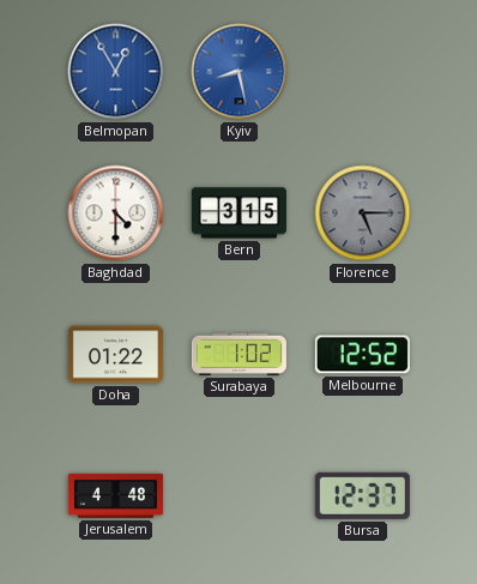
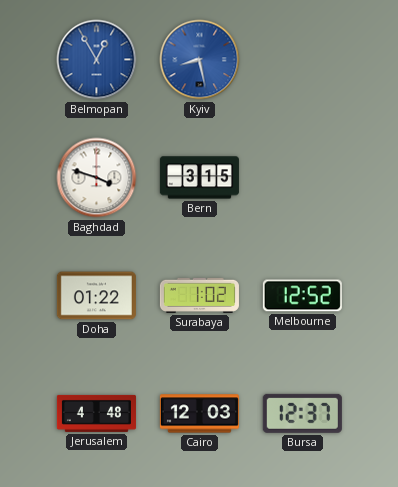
Baghdad: 4:30 -> 3:48
Florence: 5:15 -> none
Cairo: none -> 12:03
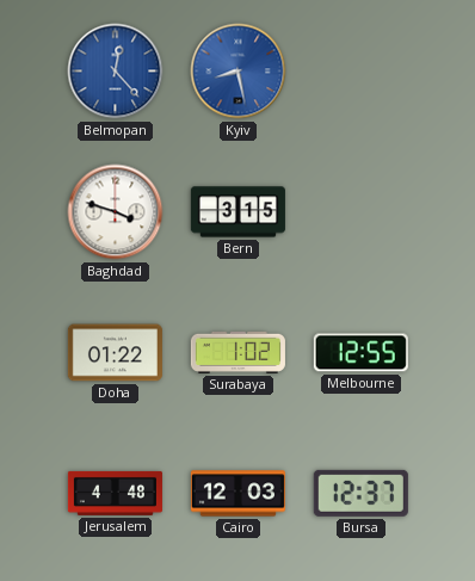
Belmopan: 12:55 -> 12:23
Melbourne: 12:52 -> 12:55
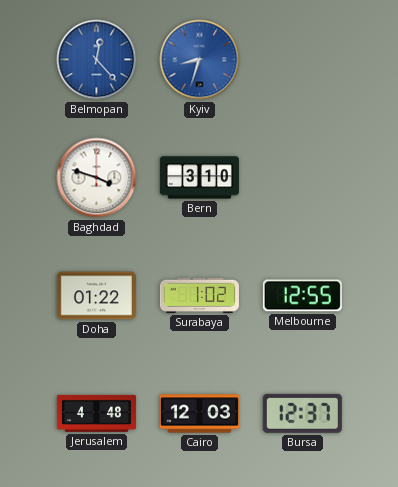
Kyiv: 8:28 -> 8:33
Bern: 3:15 -> 3:10
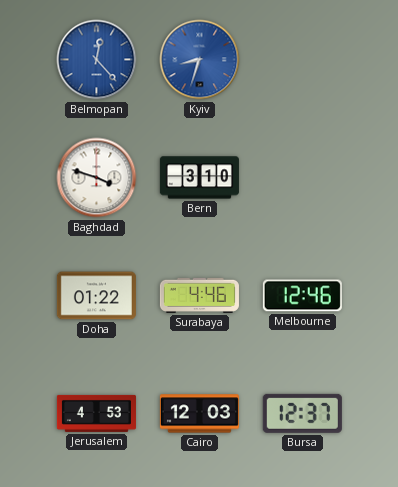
Surabaya: 1:02 -> 4:46
Melbourne: 12:55 -> 12:46
Jerusalem: 4:48 -> 4:53
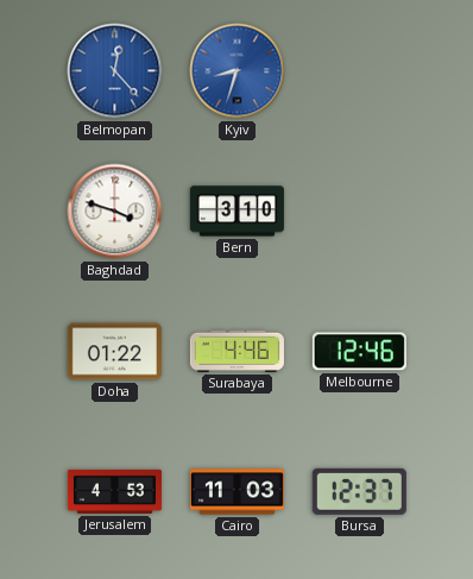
Cairo: 12:03 -> 11:03
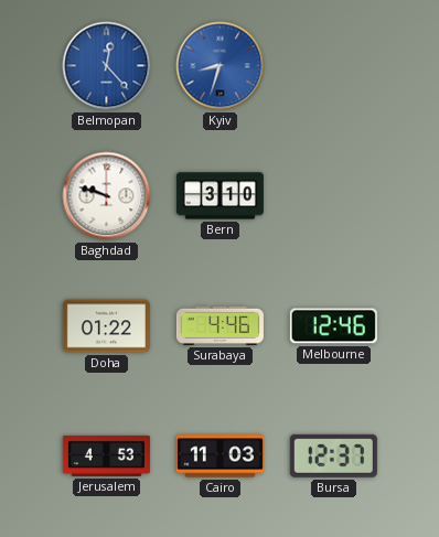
Baghdad: 3:48 -> 9:48
